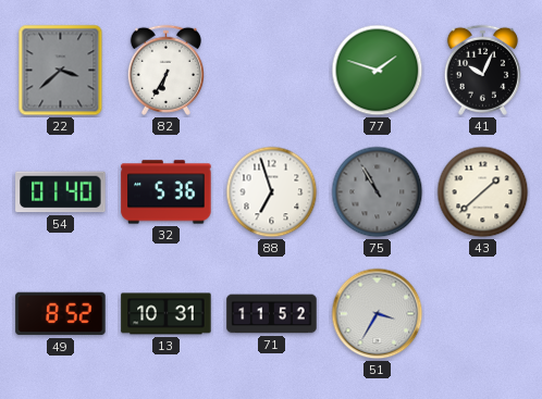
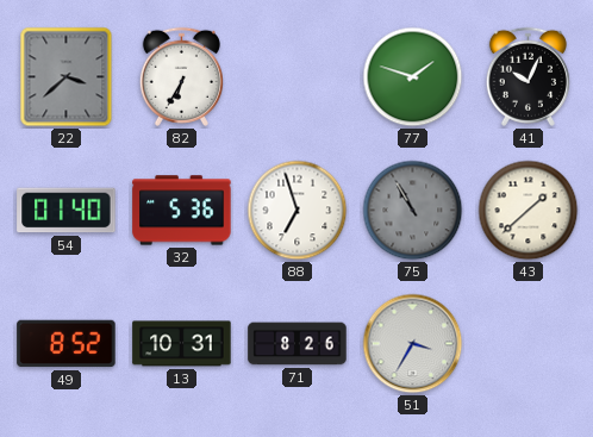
71: 11:52 -> 8:26
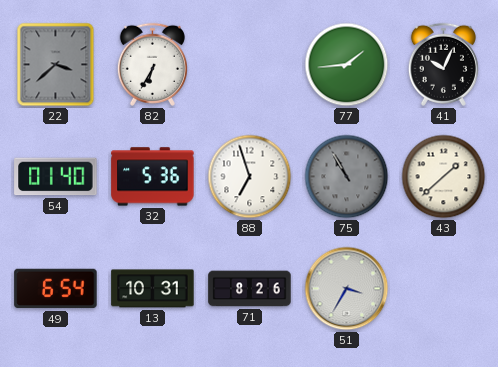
77: 1:48 -> 1:44
49: 8:52 -> 6:54
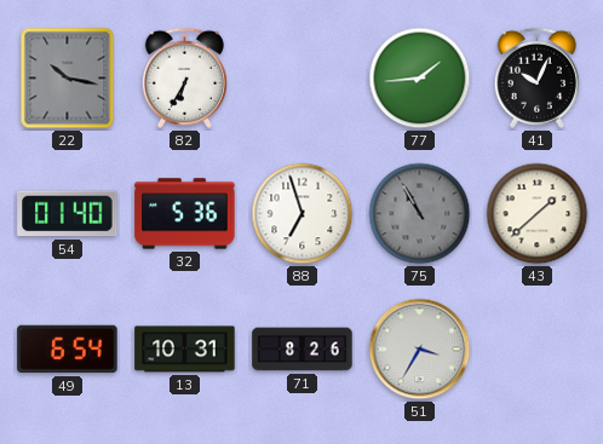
22: 3:38 -> 10:17
